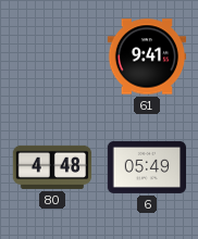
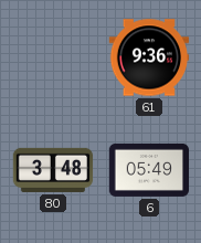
61: 9:41 -> 9:36
80: 4:48 -> 3:48
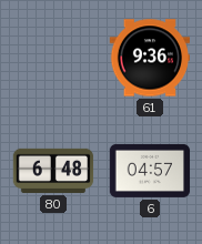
80: 3:48 -> 6:48
6: 05:49 -> 04:57
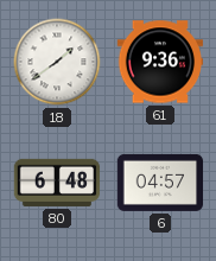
18: none -> 1:39
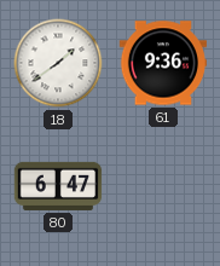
80: 6:48 -> 6:47
6: 04:57 -> none
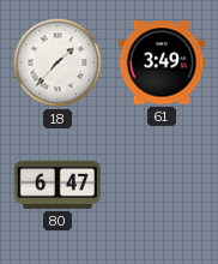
18: 1:39 -> 1:37
61: 9:36 -> 3:49
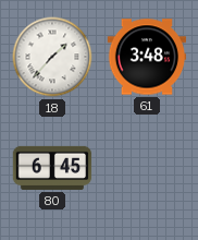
61: 3:49 -> 3:48
80: 6:47 -> 6:45
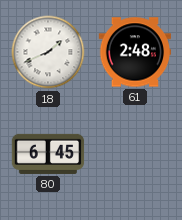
18: 1:37 -> 1:41
61: 3:48 -> 2:48
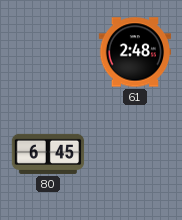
18: 1:41 -> none
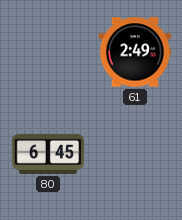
61: 2:48 -> 2:49
